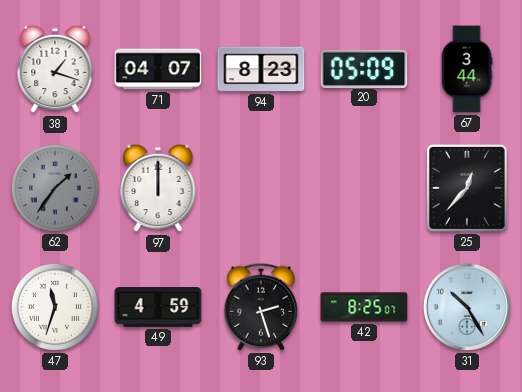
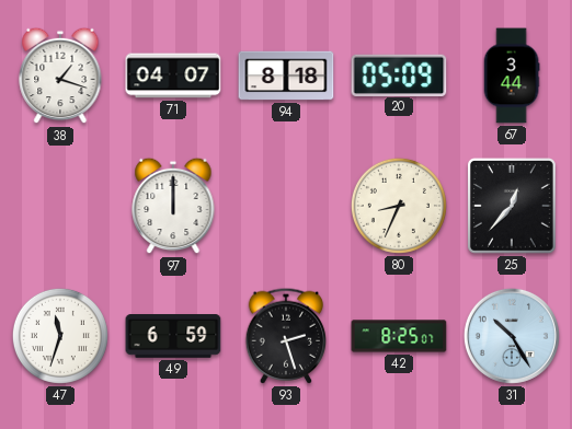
94: 8:23 -> 8:18
62: 1:36 -> none
80: none -> 8:34
49: 4:59 -> 6:59
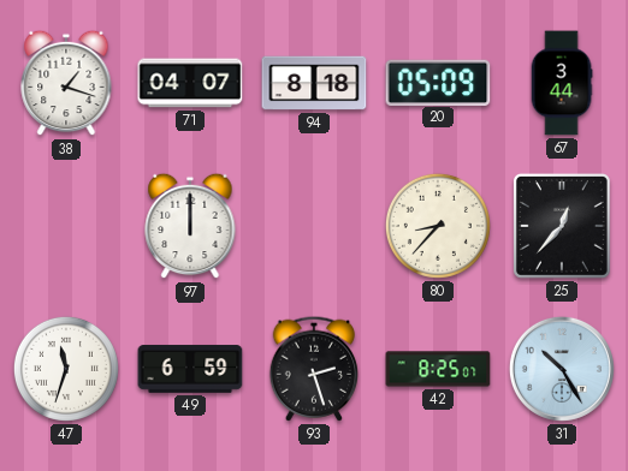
80: 8:34 -> 8:37
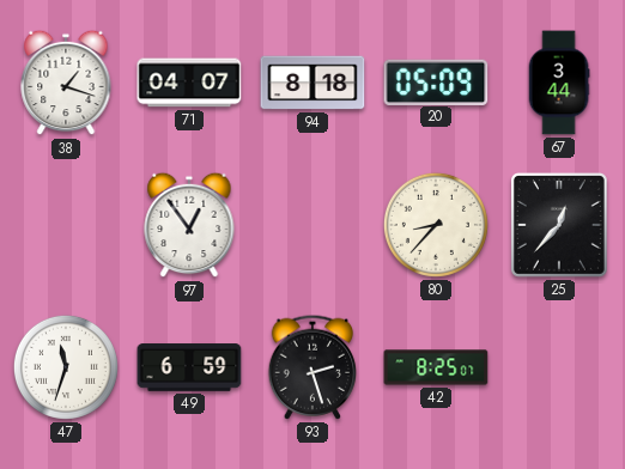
97: 12:00 -> 12:54
31: 10:25 -> none
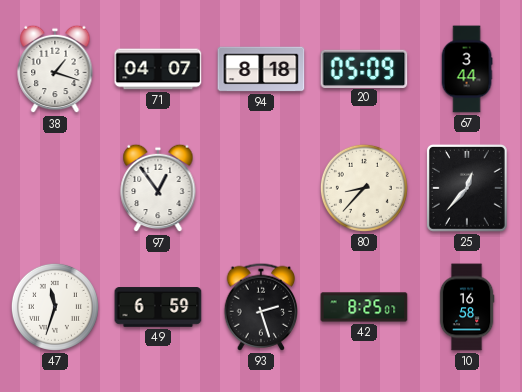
10: none -> 16:58
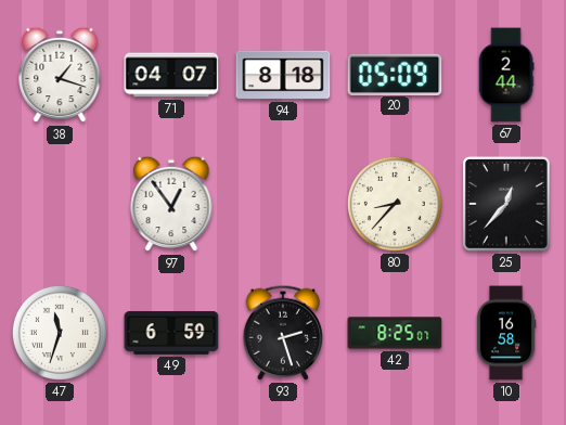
67: 3:44 -> 2:44
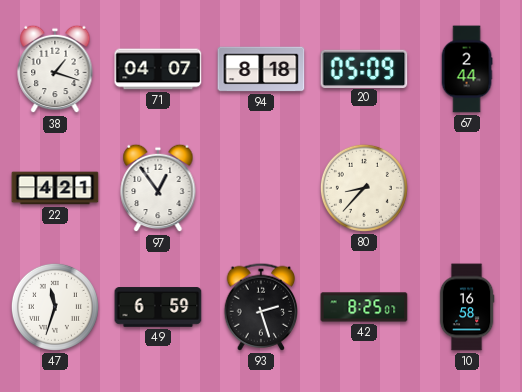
22: none -> 4:21
25: 12:37 -> none
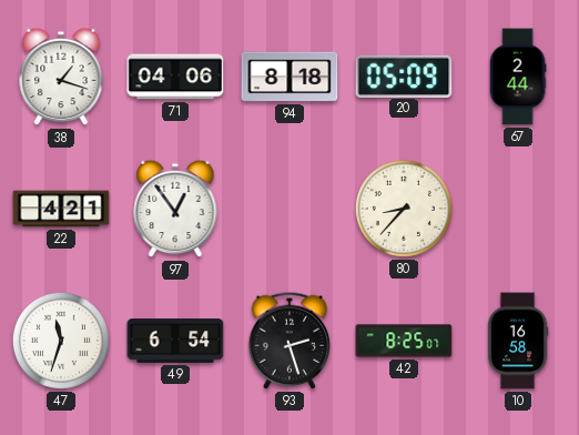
71: 04:07 -> 04:06
49: 6:59 -> 6:54
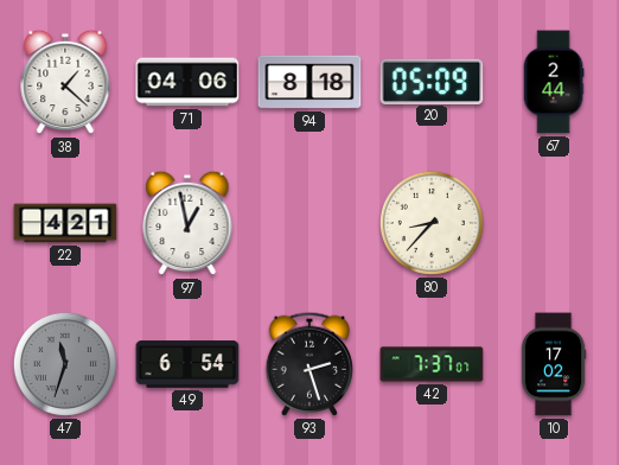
38: 1:18 -> 1:22
97: 12:54 -> 12:58
47 dial: white -> grey
42: 8:25 -> 7:37
10: 16:58 -> 17:02
